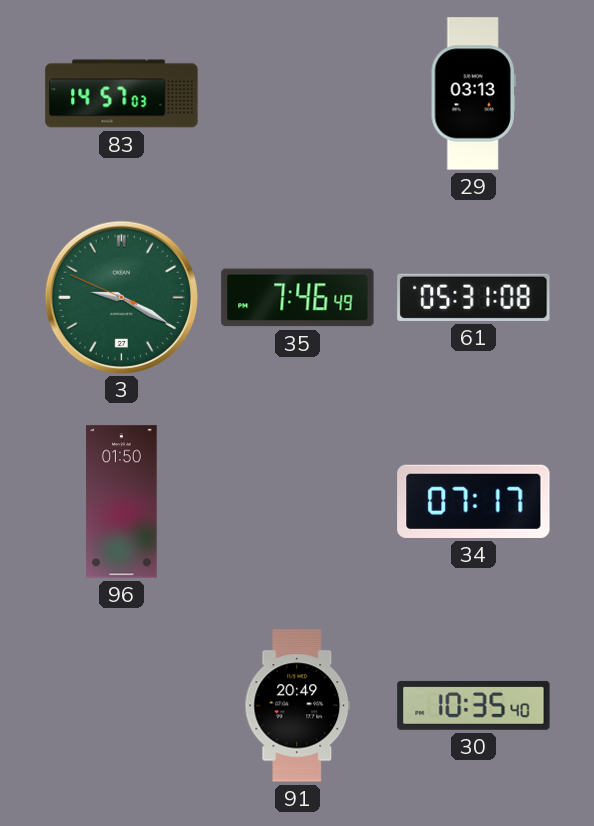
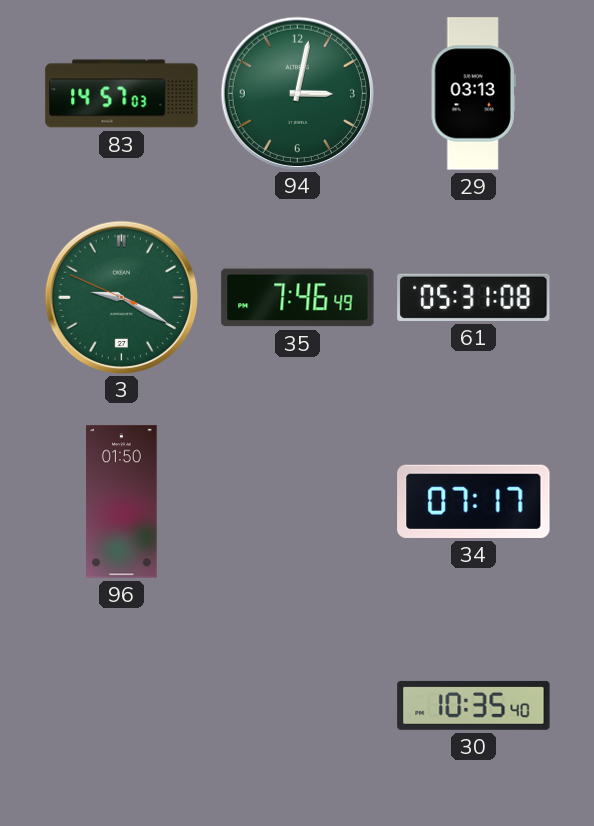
94: none -> 3:02
91: 20:49 -> none
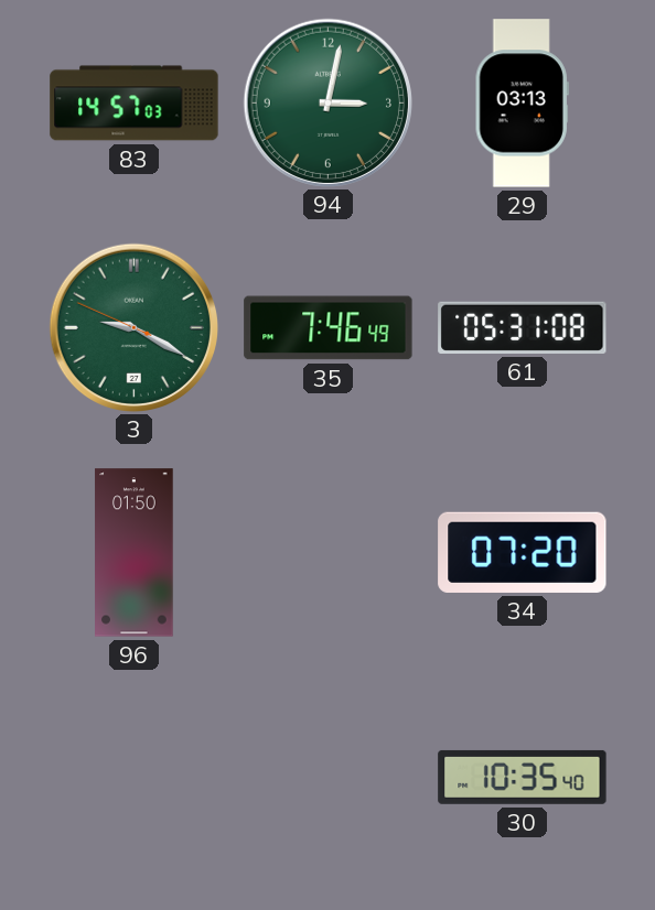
34: 07:17 -> 07:20
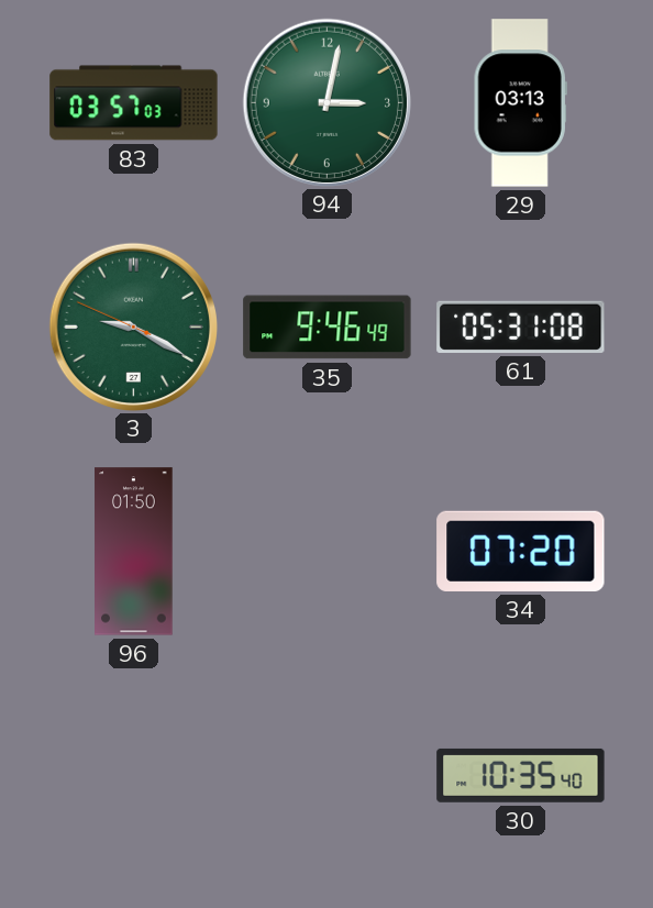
83: 14:57 -> 03:57
35: 7:46 -> 9:46
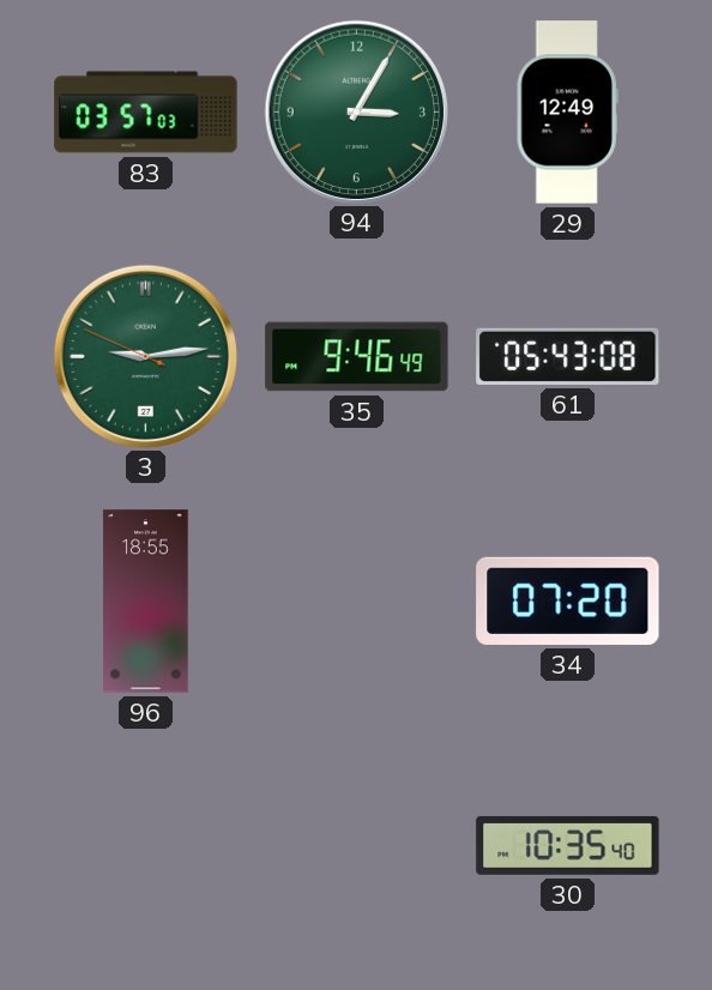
94: 3:02 -> 3:05
29: 03:13 -> 12:49
3: 9:19 -> 9:13
61: 05:31 -> 05:43
96: 01:50 -> 18:55
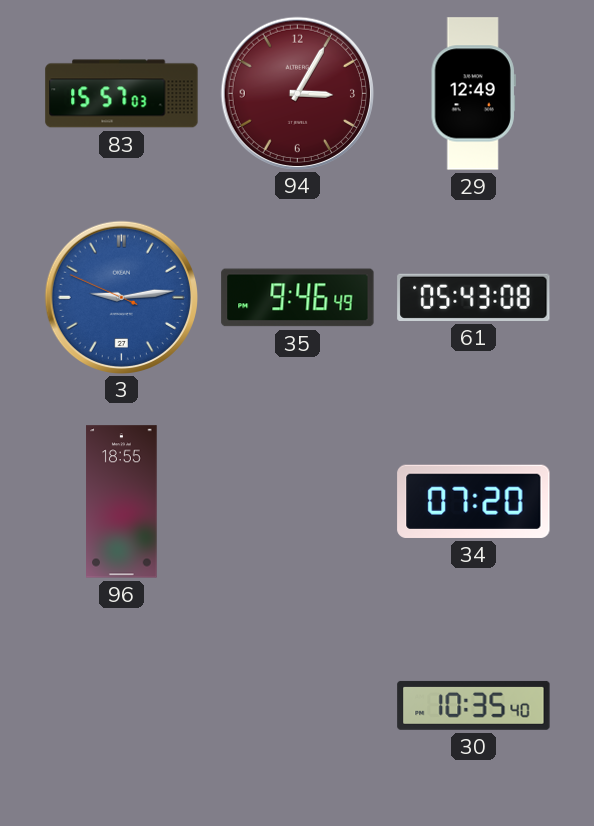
83: 03:57 -> 15:57
94 dial: green -> burgundy
3 dial: green -> blue
